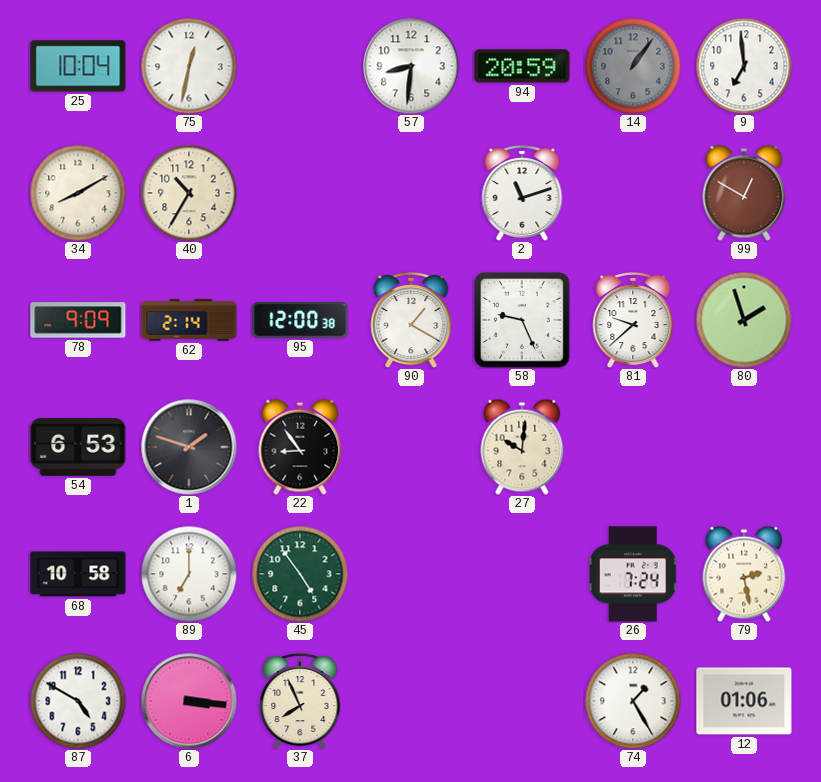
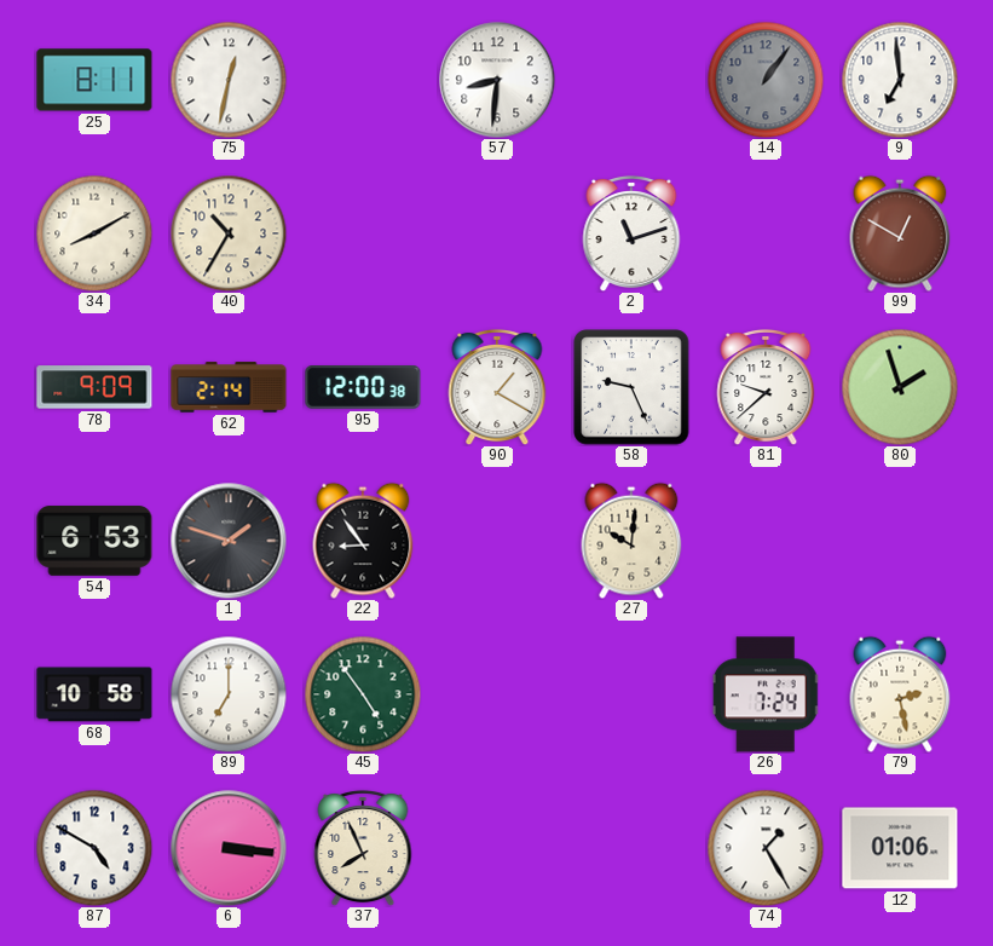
25: 10:04 -> 8:11
94: 20:59 -> none
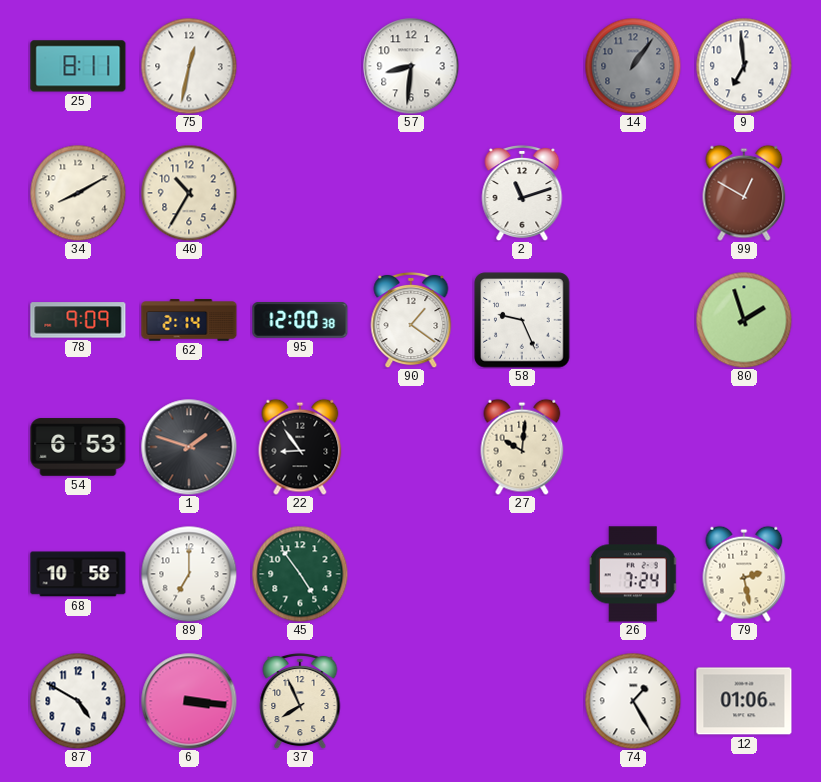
90: 1:20 -> 1:21
81: 9:38 -> none
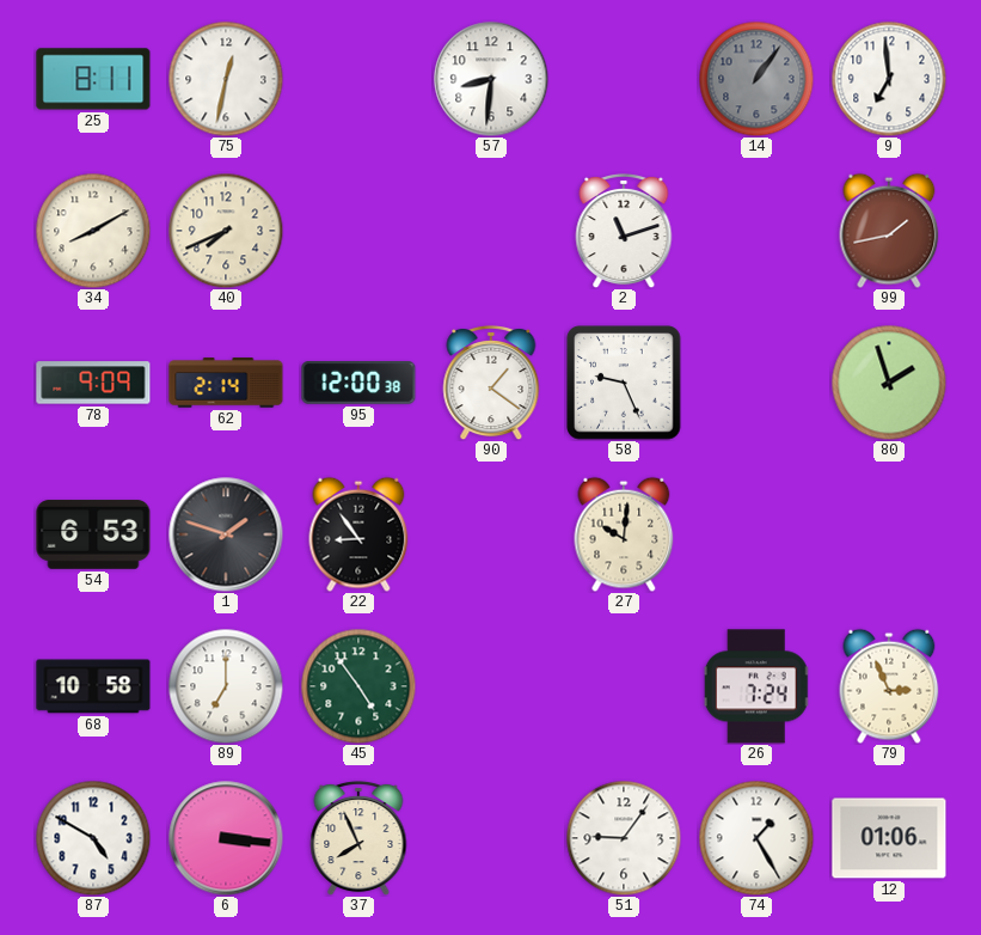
40: 10:35 -> 7:41
99: 12:50 -> 1:43
79: 2:28 -> 2:56
51: none -> 9:06
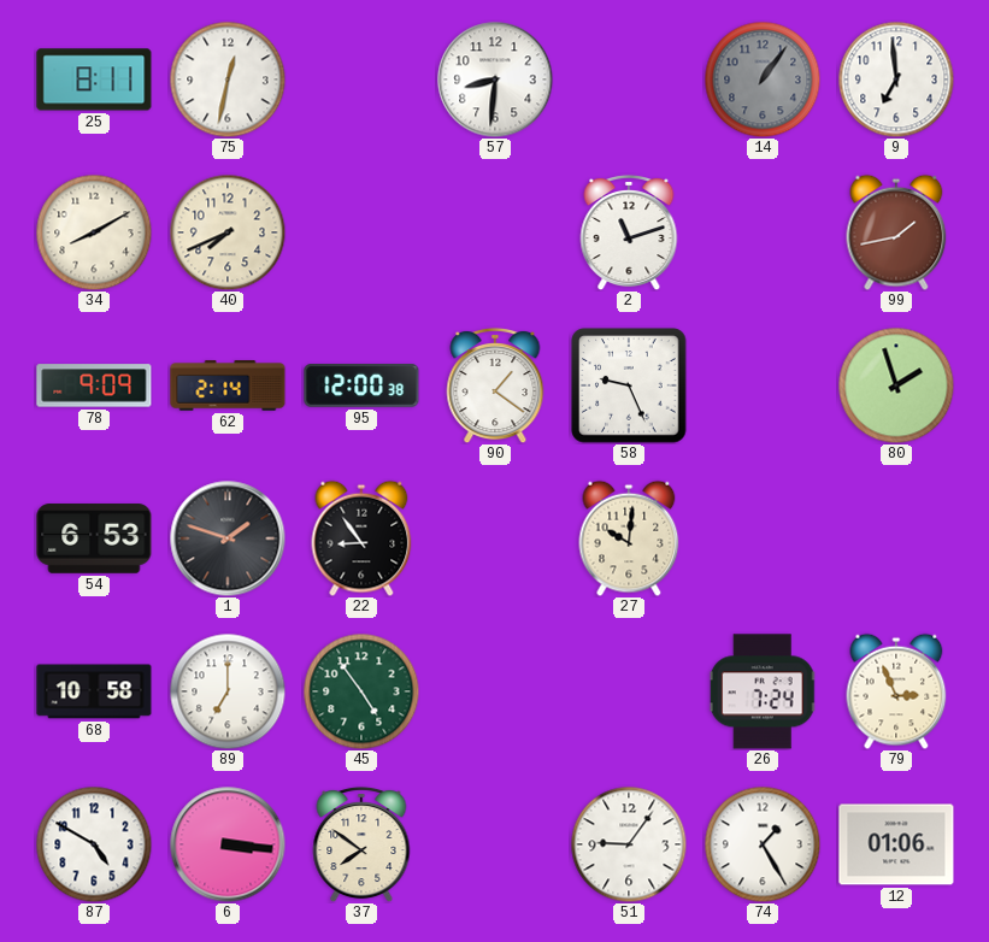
37: 7:56 -> 7:51
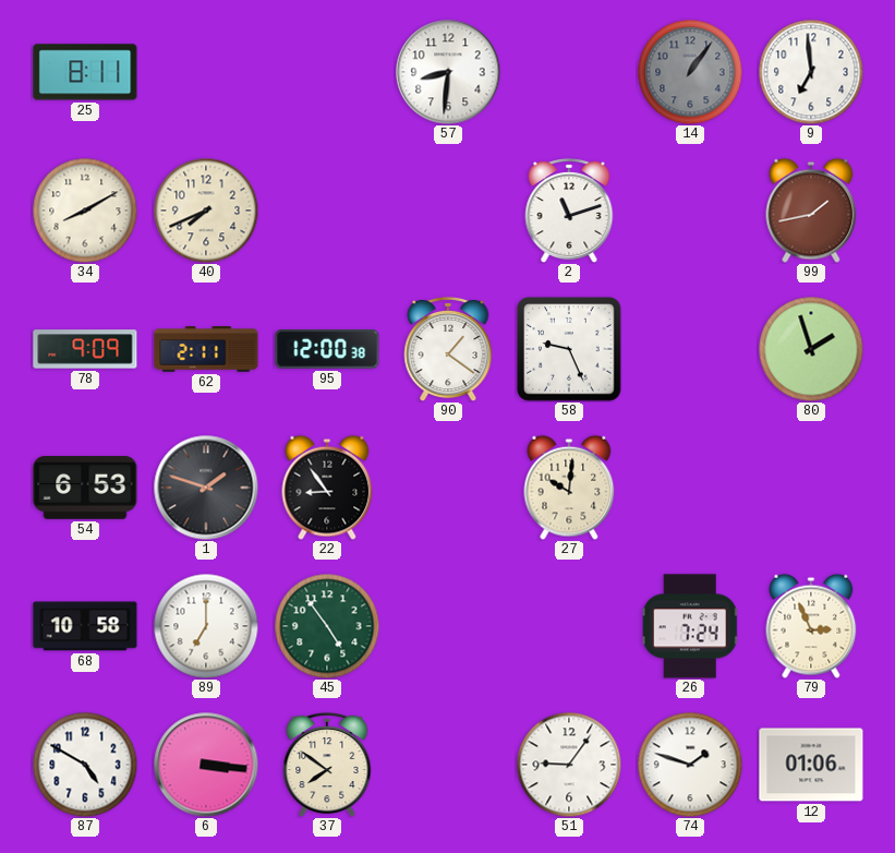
75: 12:32 -> none
62: 2:14 -> 2:11
74: 1:25 -> 1:48
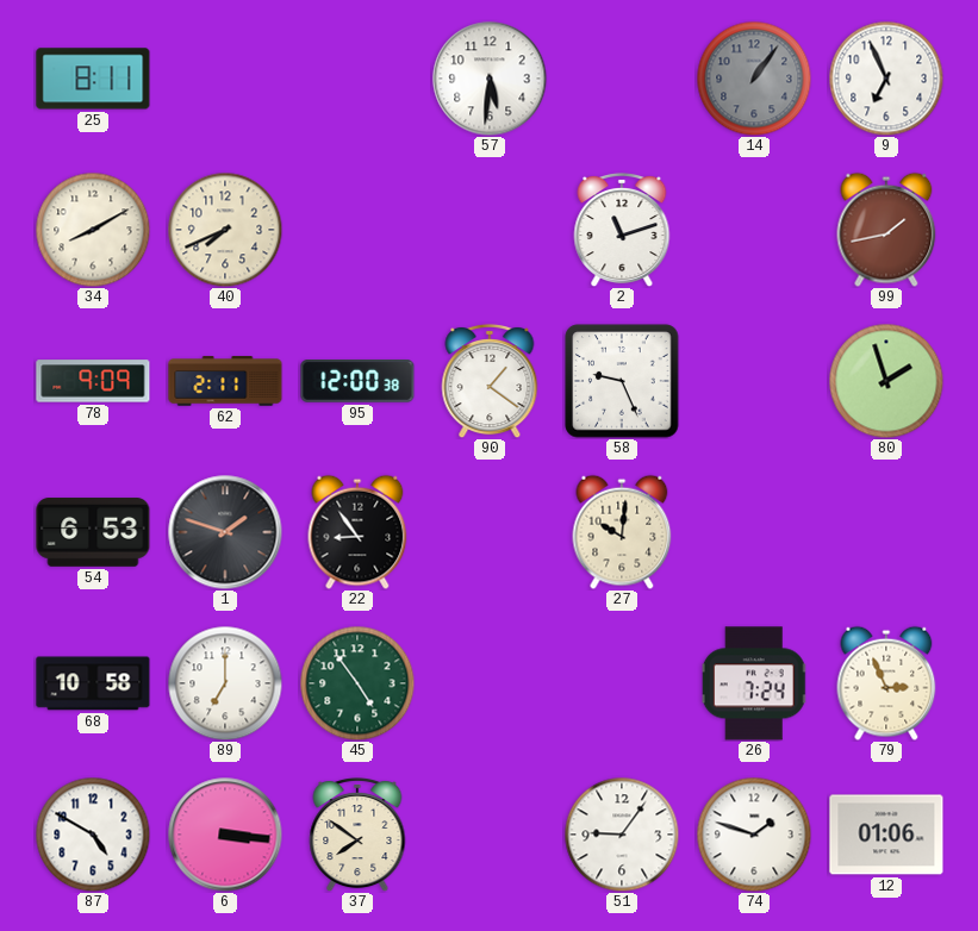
57: 8:31 -> 5:31
9: 6:59 -> 6:56
